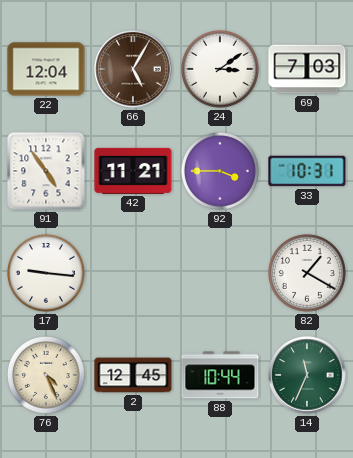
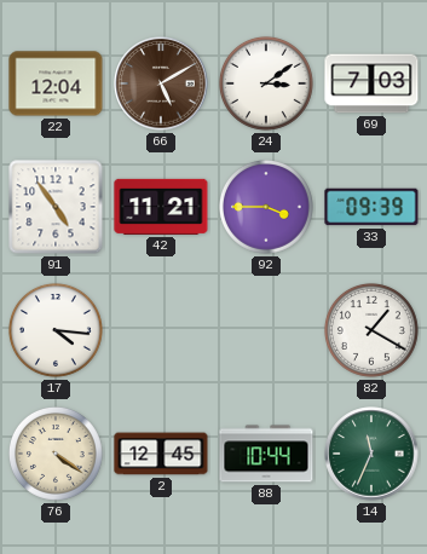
66: 5:05 -> 5:10
33: 10:31 -> 09:39
17: 9:16 -> 4:16
76: 4:26 -> 4:21
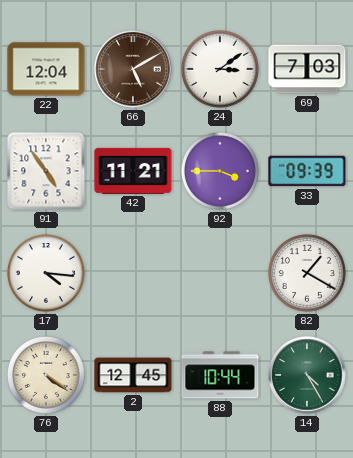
14: 11:34 -> 4:25
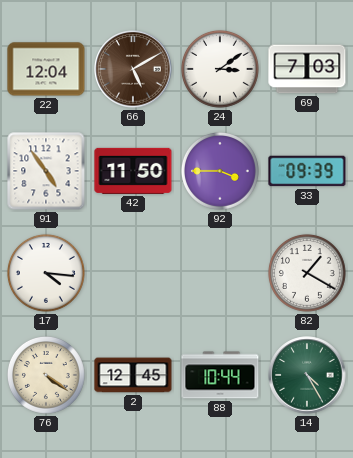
42: 11:21 -> 11:50
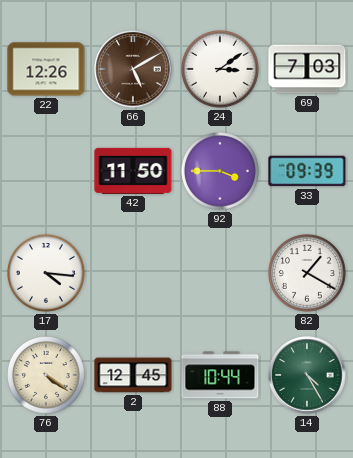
22: 12:04 -> 12:26
91: 4:54 -> none
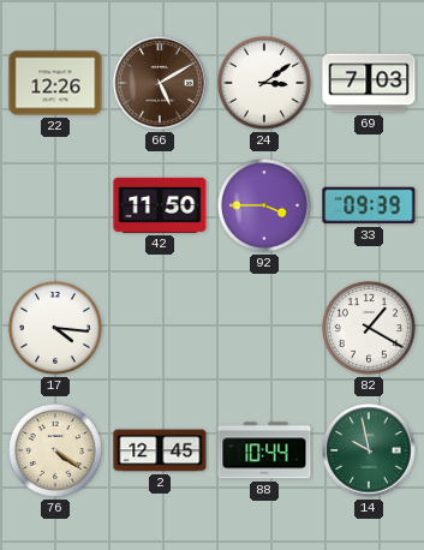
14: 4:25 -> 9:58
